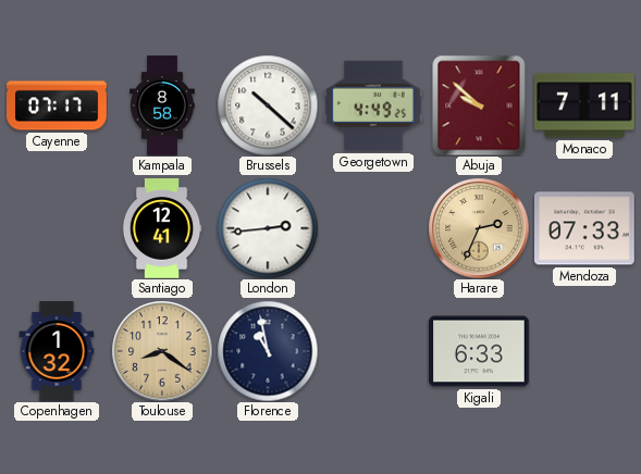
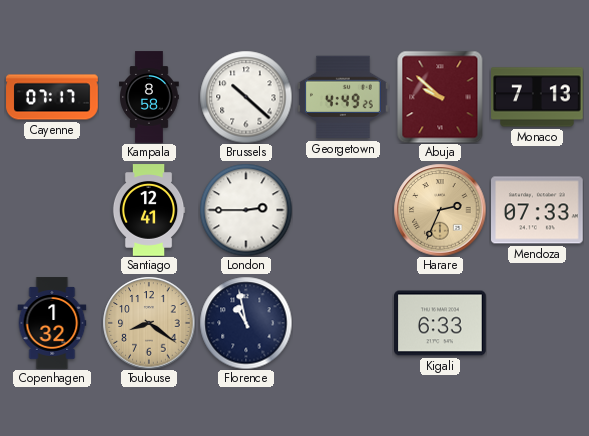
Monaco: 7:11 -> 7:13
London: 2:44 -> 2:45
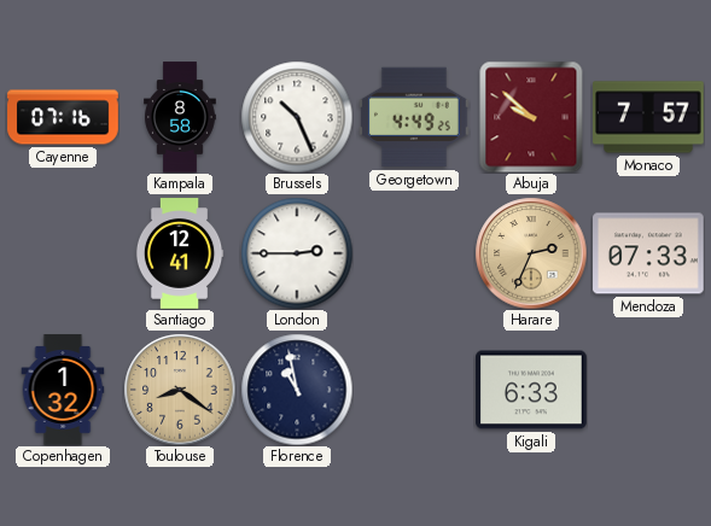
Cayenne: 07:17 -> 07:16
Brussels: 10:22 -> 10:26
Monaco: 7:13 -> 7:57
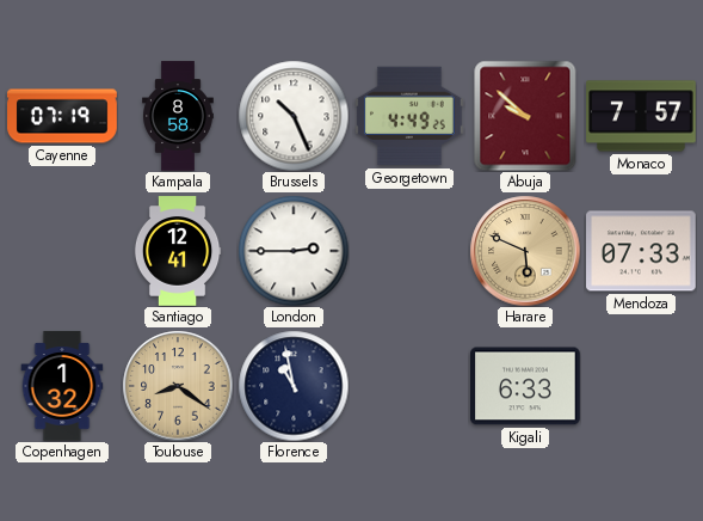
Cayenne: 07:16 -> 07:19
Harare: 2:34 -> 5:49
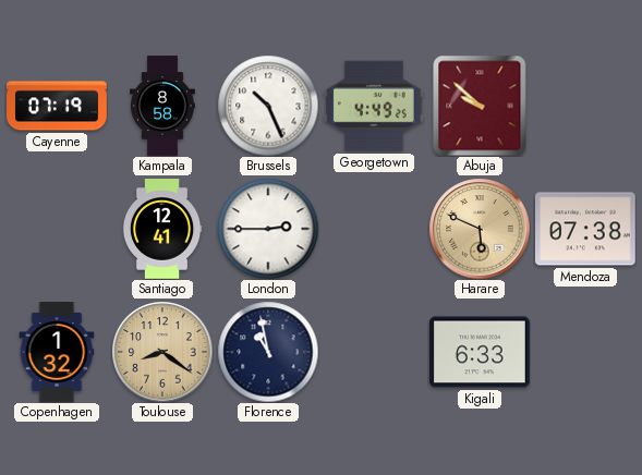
Monaco: 7:57 -> none
Mendoza: 07:33 -> 07:38
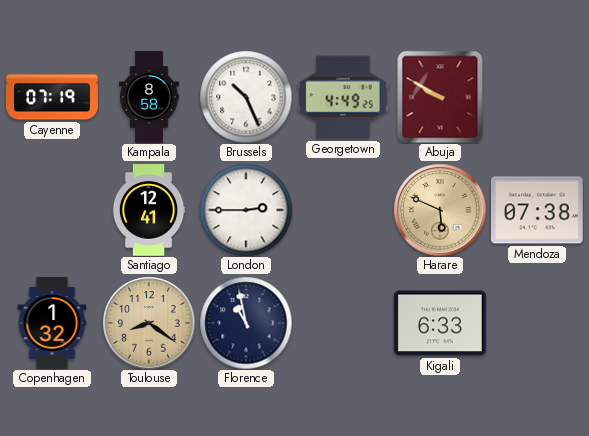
Abuja: 9:52 -> 9:50
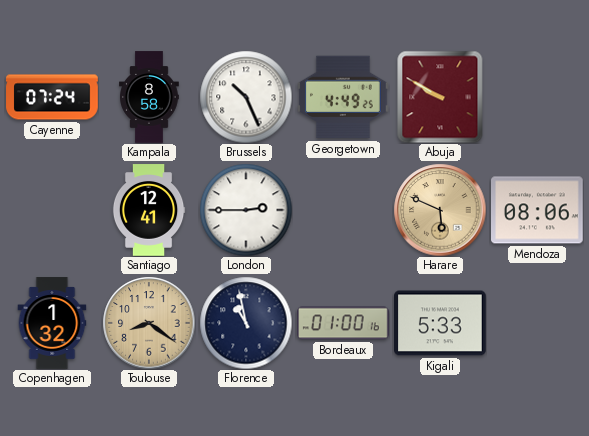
Cayenne: 07:19 -> 07:24
Mendoza: 07:38 -> 08:06
Bordeaux: none -> 01:00
Kigali: 6:33 -> 5:33
